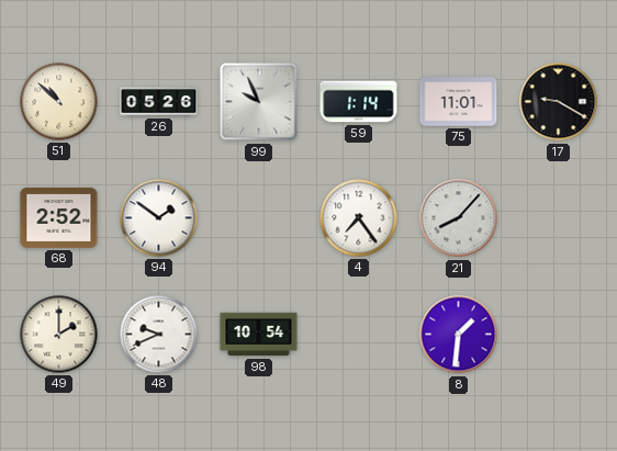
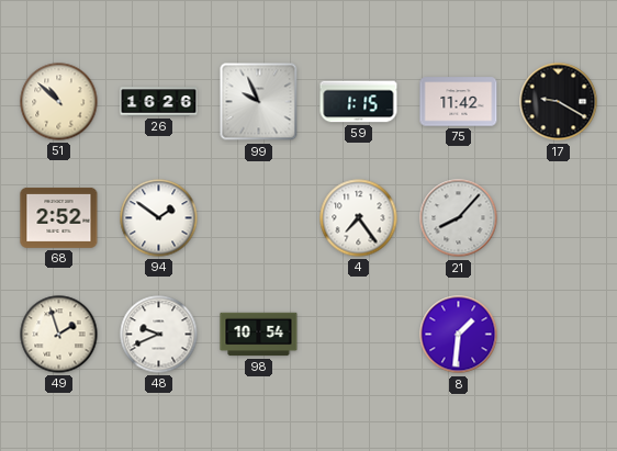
26: 05:26 -> 16:26
59: 1:14 -> 1:15
75: 11:01 -> 11:42
49: 2:00 -> 1:57
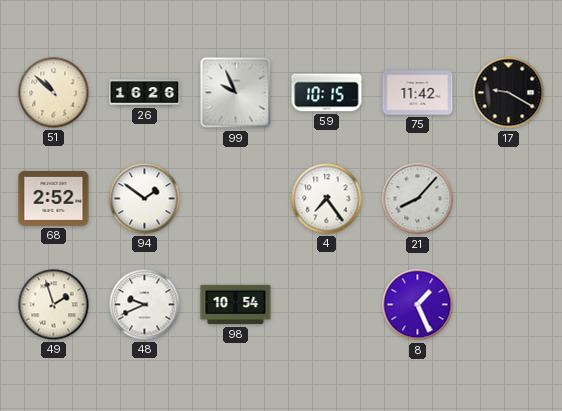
59: 1:15 -> 10:15
8: 1:31 -> 1:26
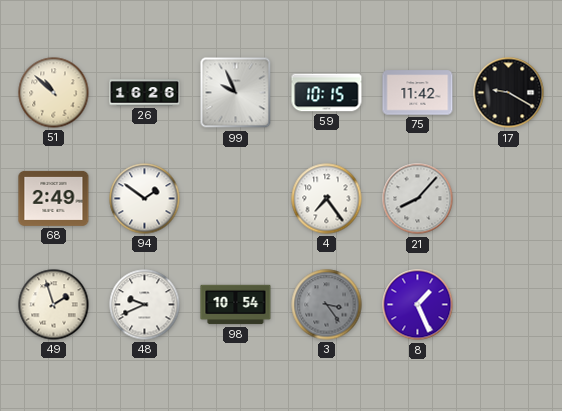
68: 2:52 -> 2:49
3: none -> 3:24
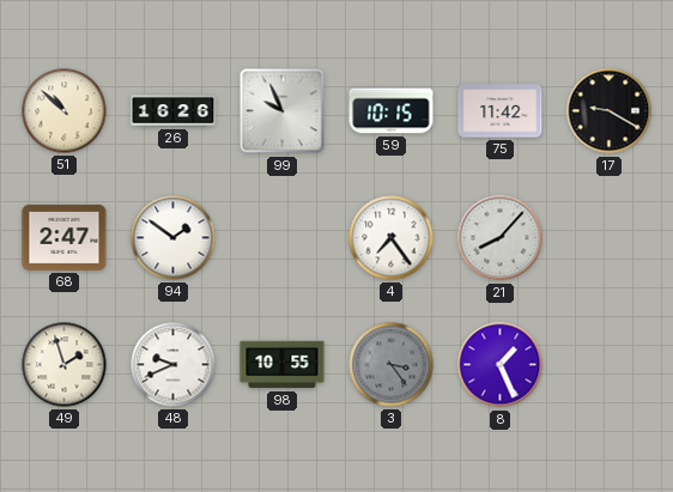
68: 2:49 -> 2:47
98: 10:54 -> 10:55
